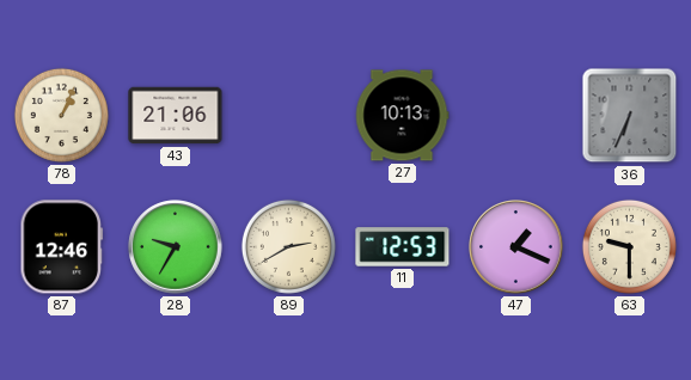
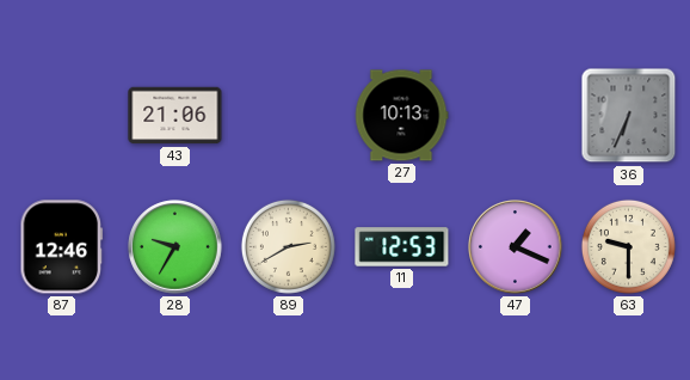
78: 1:04 -> none
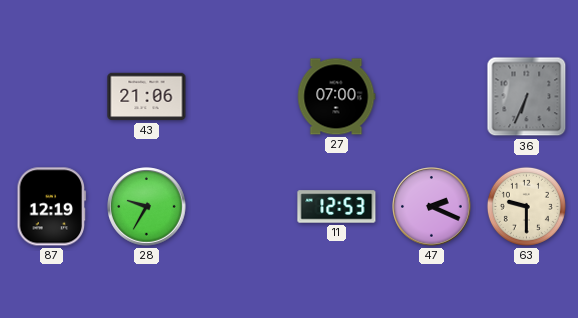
27: 10:13 -> 07:00
87: 12:46 -> 12:19
89: 2:40 -> none
47: 1:19 -> 2:19
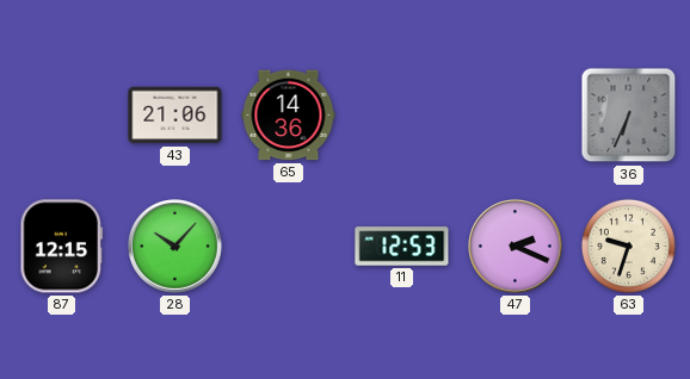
65: none -> 14:36
27: 07:00 -> none
87: 12:19 -> 12:15
28: 9:35 -> 10:07
63: 9:30 -> 9:33
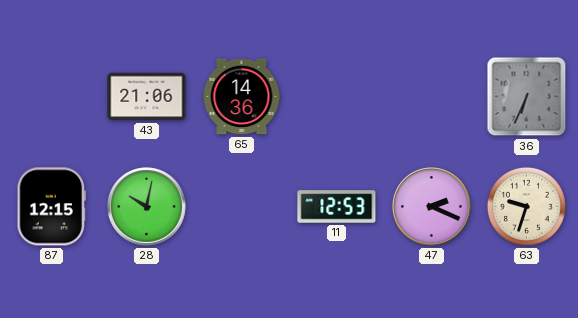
28: 10:07 -> 10:02
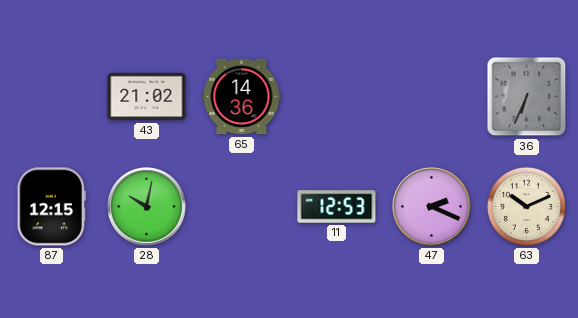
43: 21:06 -> 21:02
63: 9:33 -> 10:11
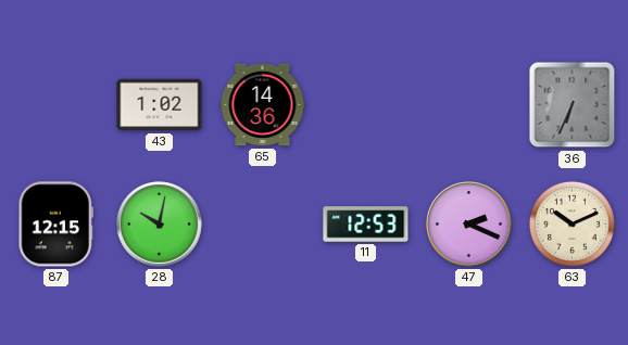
43: 21:02 -> 1:02
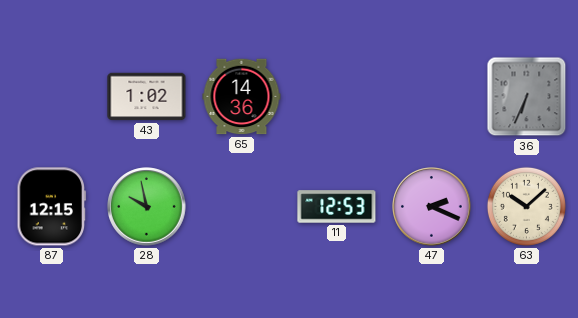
28: 10:02 -> 9:58
63: 10:11 -> 10:08
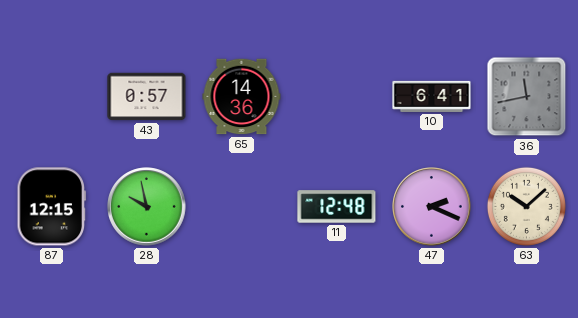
43: 1:02 -> 0:57
10: none -> 6:41
36: 6:34 -> 11:43
11: 12:53 -> 12:48
